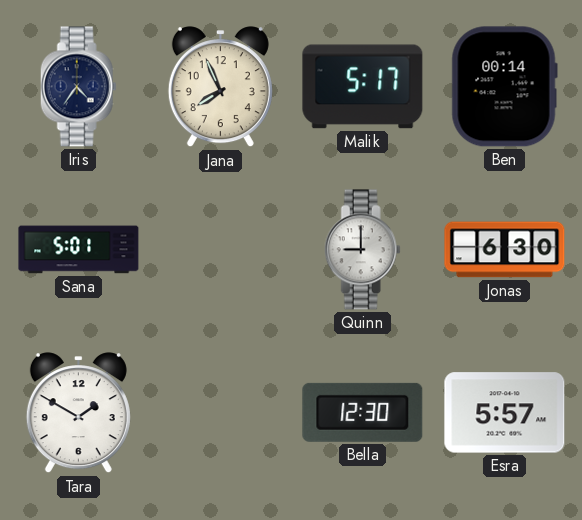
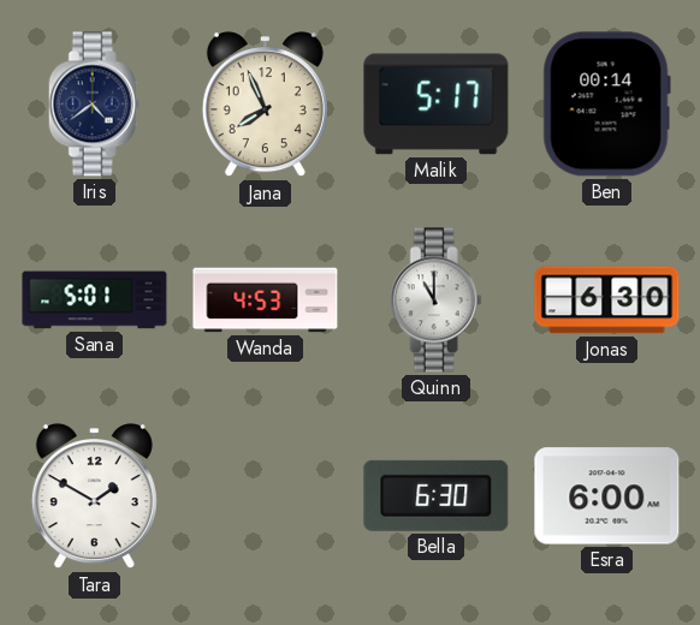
Iris: 4:36 -> 4:39
Wanda: none -> 4:53
Quinn: 9:00 -> 11:00
Bella: 12:30 -> 6:30
Esra: 5:57 -> 6:00
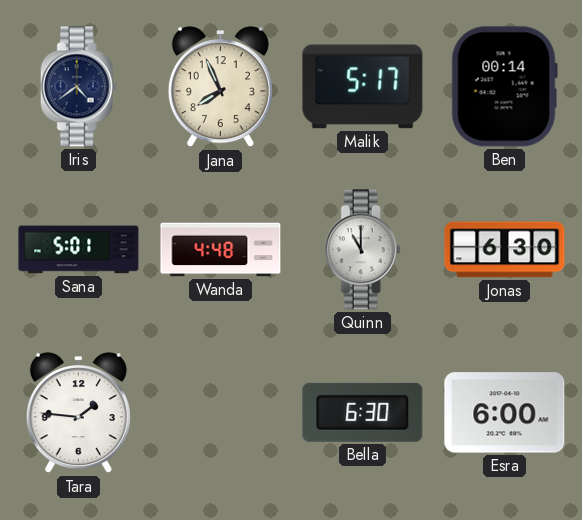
Wanda: 4:53 -> 4:48
Tara: 1:50 -> 1:46
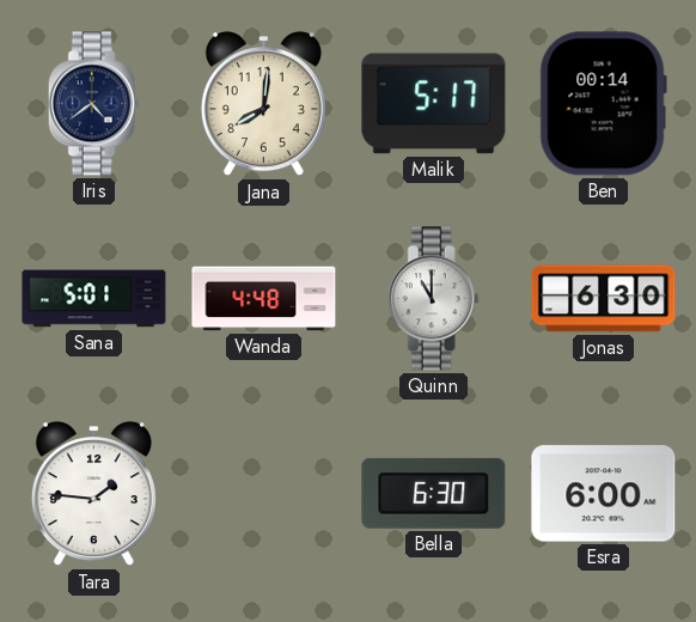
Jana: 7:56 -> 8:01
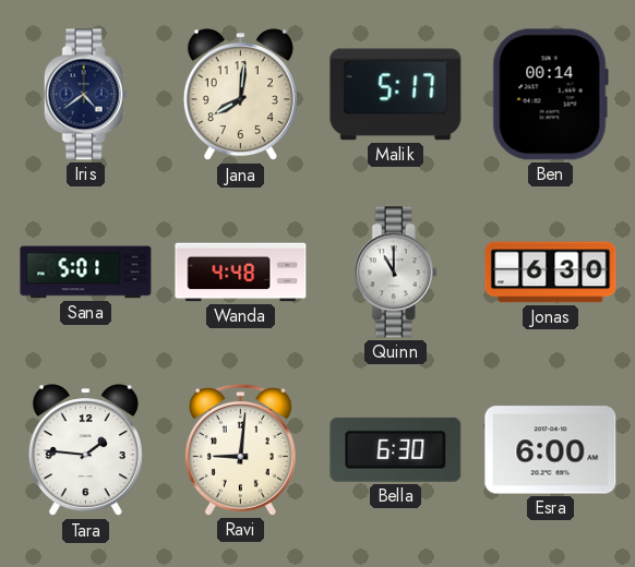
Ravi: none -> 9:01
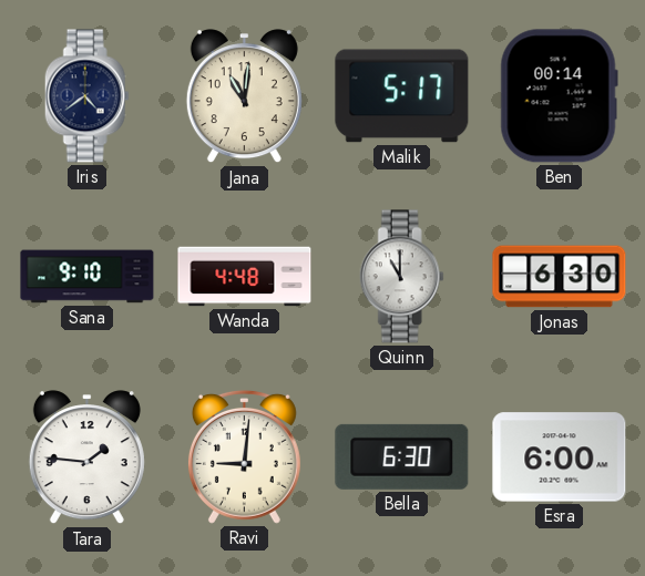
Jana: 8:01 -> 11:01
Sana: 5:01 -> 9:10
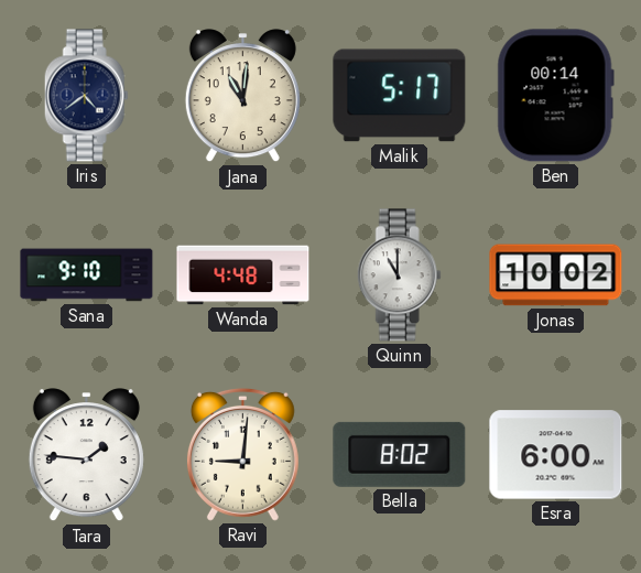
Jonas: 6:30 -> 10:02
Bella: 6:30 -> 8:02
